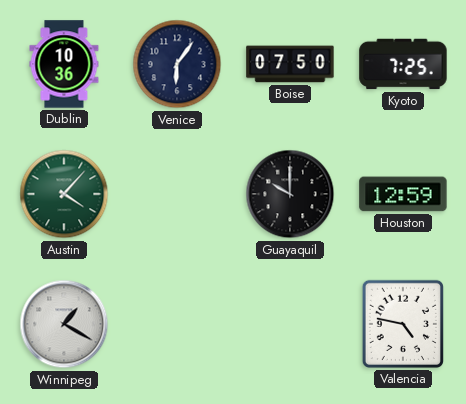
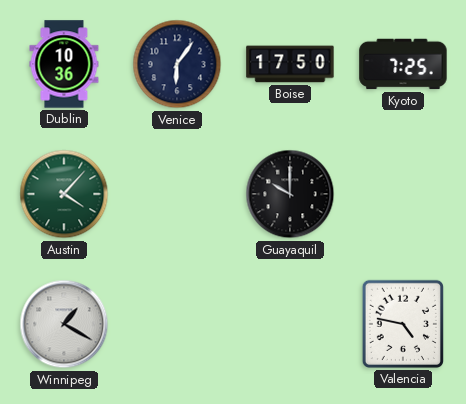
Boise: 07:50 -> 17:50
Houston: 12:59 -> none
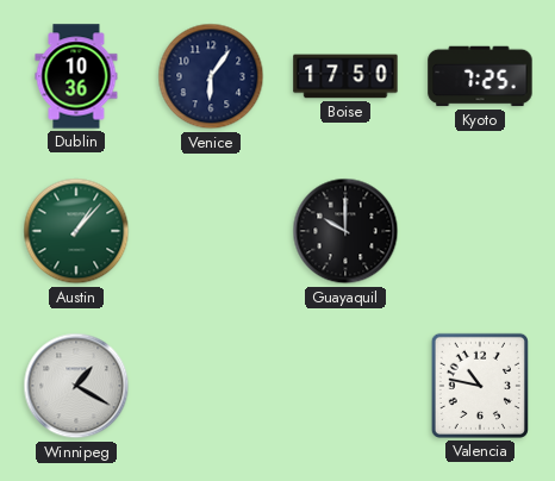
Austin: 4:07 -> 1:07
Valencia: 4:47 -> 10:47
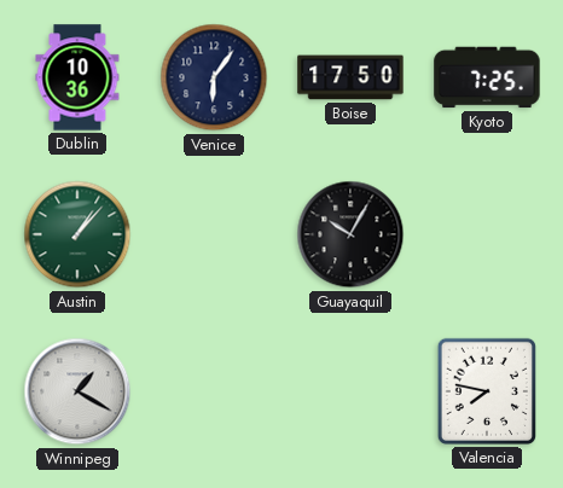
Guayaquil: 10:00 -> 10:05
Valencia: 10:47 -> 7:47
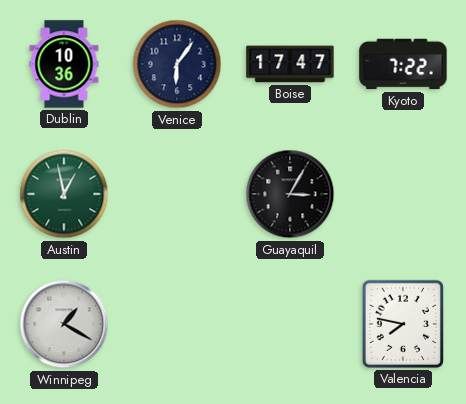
Boise: 17:50 -> 17:47
Kyoto: 7:25 -> 7:22
Austin: 1:07 -> 12:58
Guayaquil: 10:05 -> 3:05
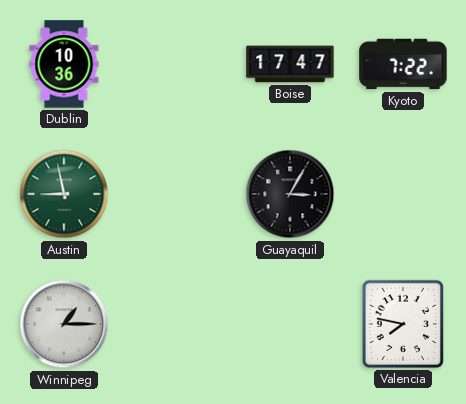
Venice: 6:06 -> none
Austin: 12:58 -> 8:58
Winnipeg: 1:20 -> 1:15
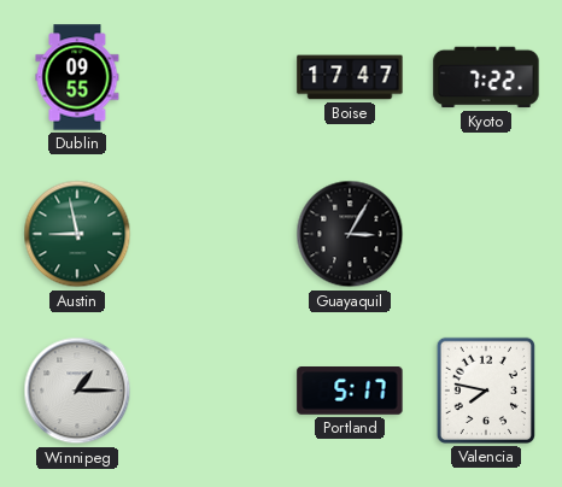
Dublin: 10:36 -> 09:55
Portland: none -> 5:17
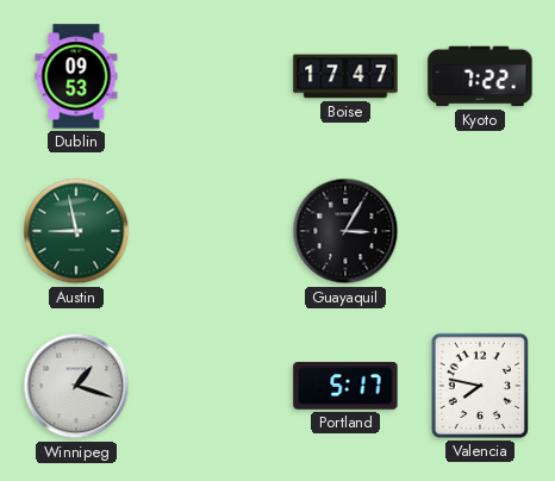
Dublin: 09:55 -> 09:53
Winnipeg: 1:15 -> 1:18
